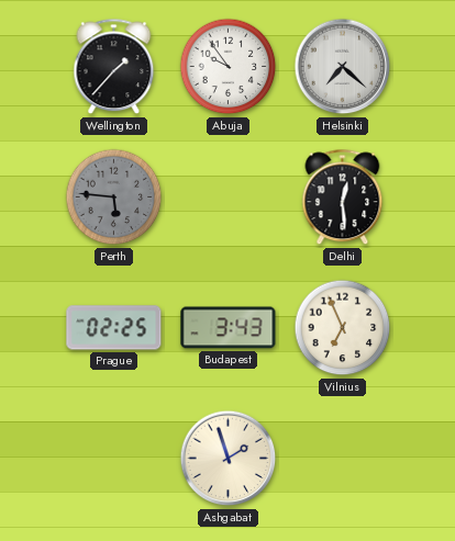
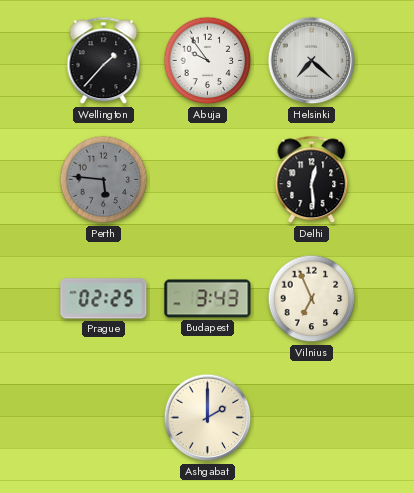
Ashgabat: 1:57 -> 2:00
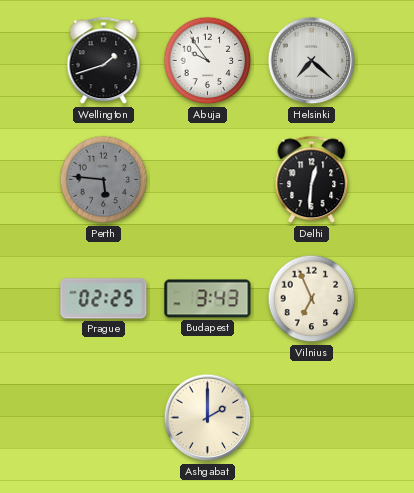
Wellington: 1:37 -> 1:42
Delhi: 12:29 -> 12:31
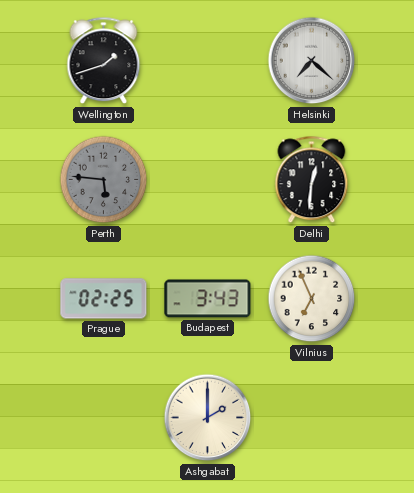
Abuja: 9:54 -> none
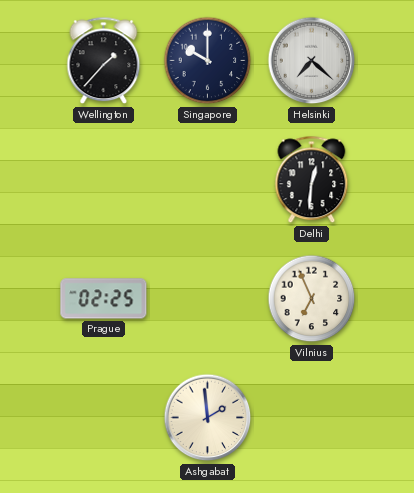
Wellington: 1:42 -> 1:37
Singapore: none -> 10:00
Perth: 5:46 -> none
Budapest: 3:43 -> none
Ashgabat: 2:00 -> 1:59
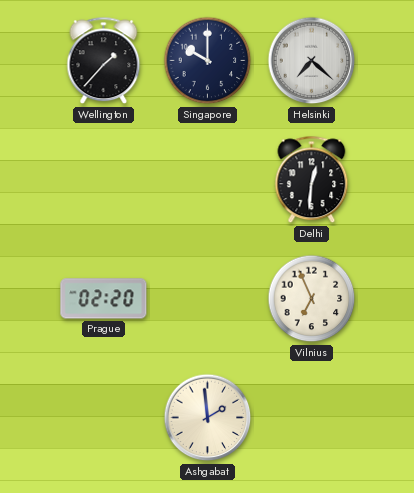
Prague: 02:25 -> 02:20
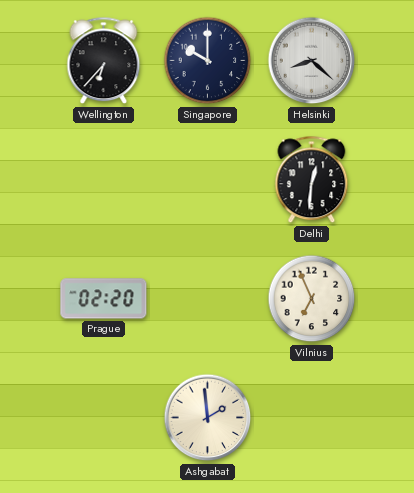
Wellington: 1:37 -> 6:37
Helsinki: 7:22 -> 8:22
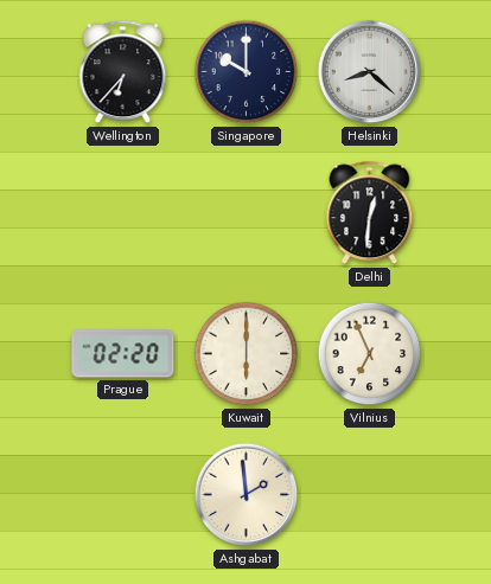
Kuwait: none -> 6:00
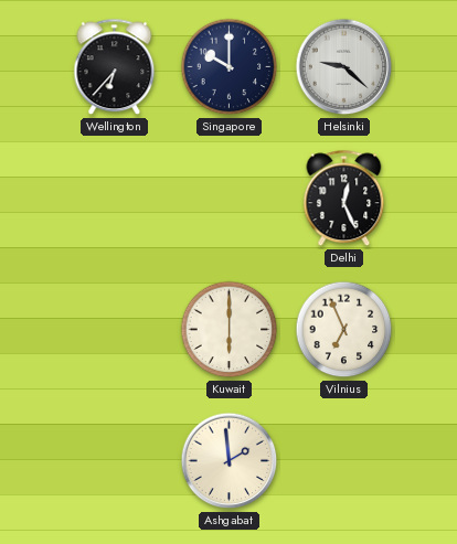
Helsinki: 8:22 -> 9:22
Delhi: 12:31 -> 12:26
Prague: 02:20 -> none
